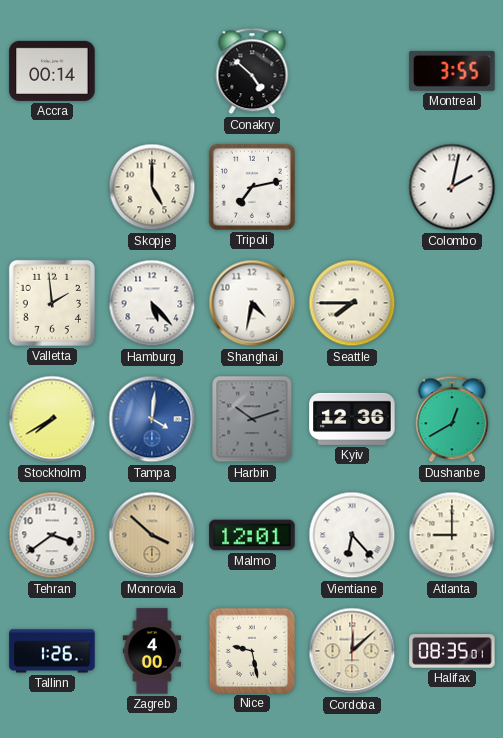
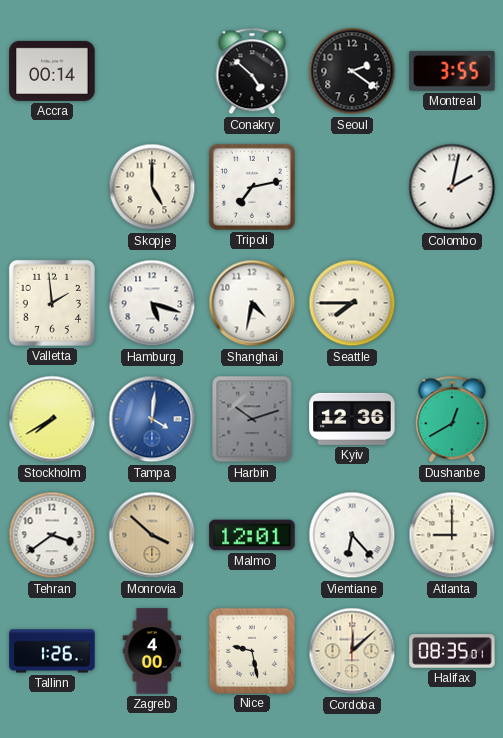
Seoul: none -> 2:21
Hamburg: 5:23 -> 5:18
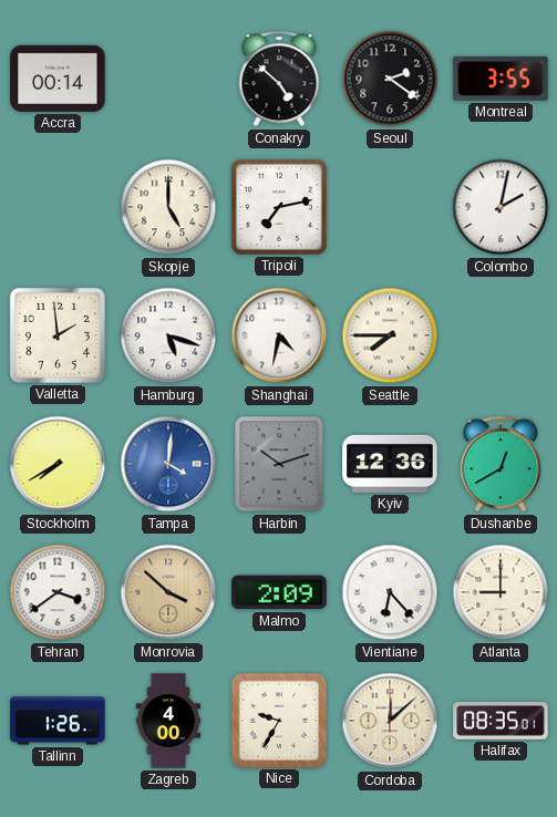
Malmo: 12:01 -> 2:09
Nice: 9:28 -> 9:35
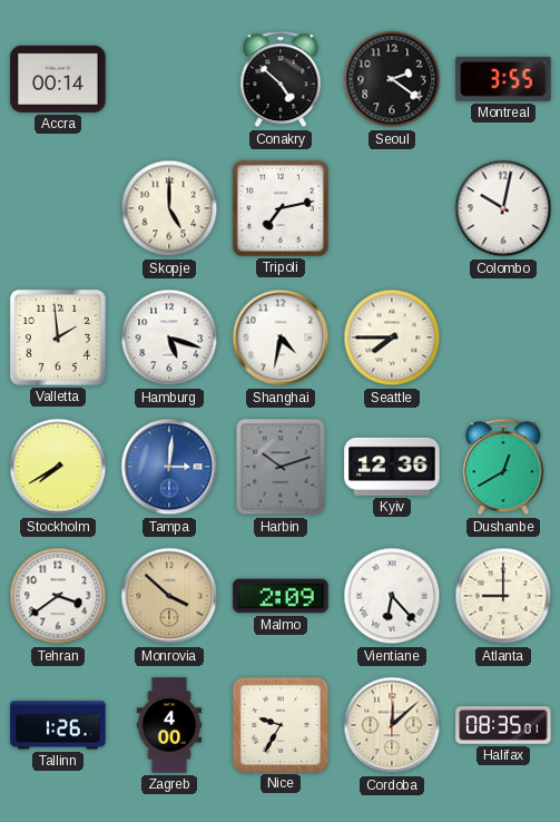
Colombo: 2:02 -> 10:02
Tampa: 4:01 -> 3:01
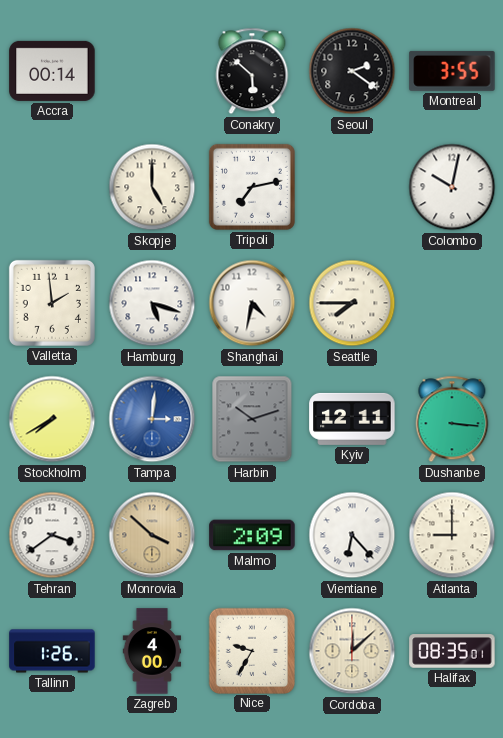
Conakry: 4:52 -> 5:52
Kyiv: 12:36 -> 12:11
Dushanbe: 12:40 -> 3:16
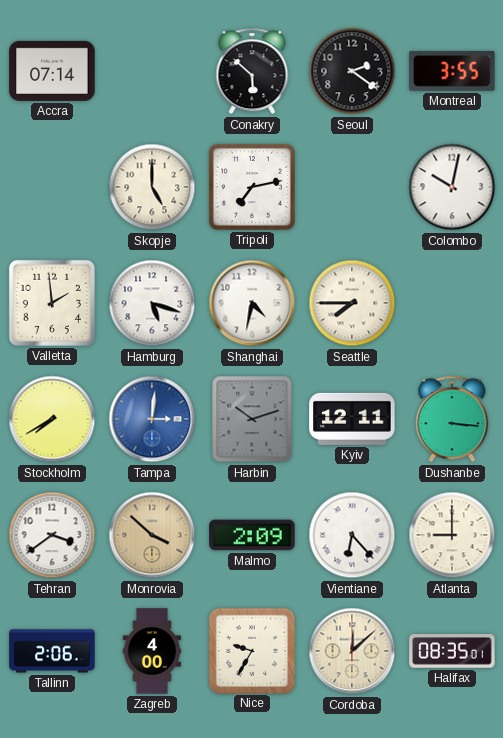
Accra: 00:14 -> 07:14
Tallinn: 1:26 -> 2:06
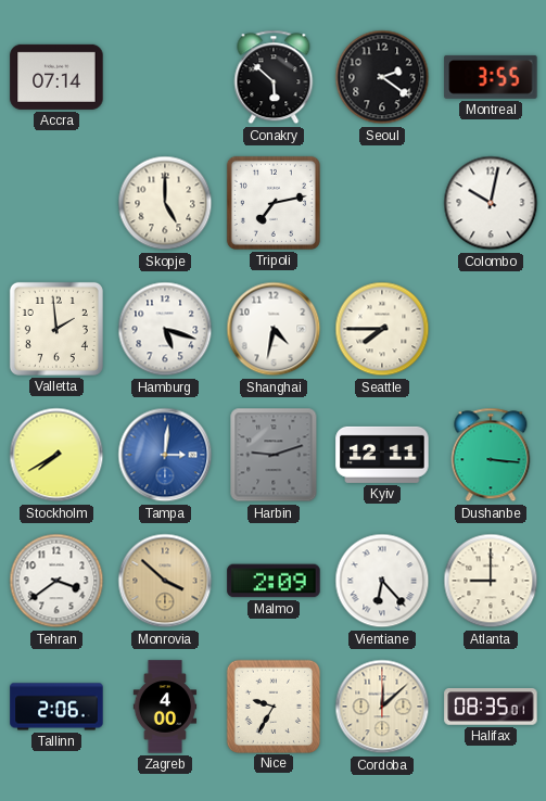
Harbin: 10:12 -> 9:12
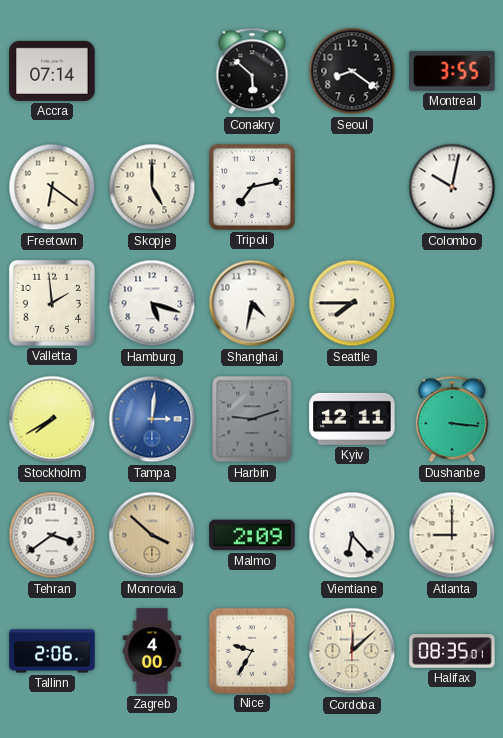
Seoul: 2:21 -> 8:21
Freetown: none -> 6:21
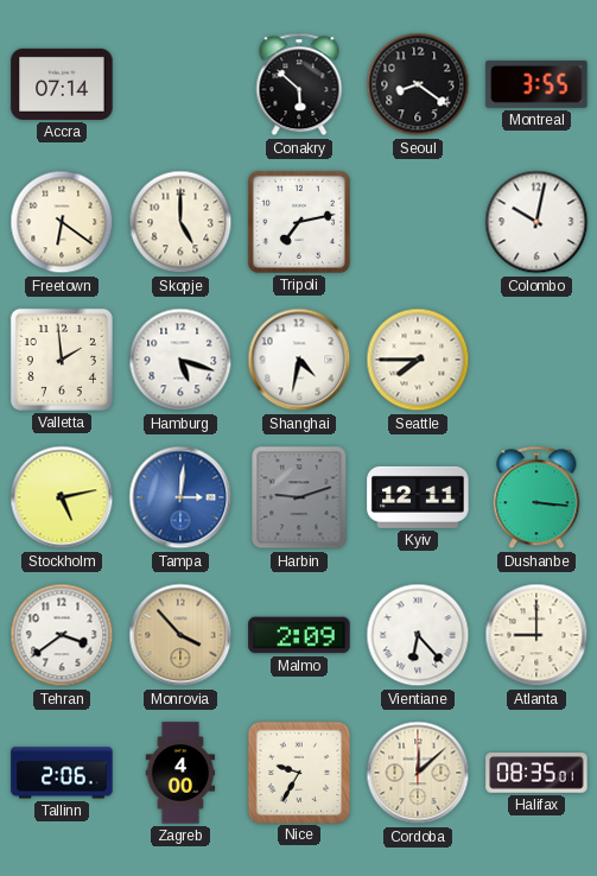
Stockholm: 7:40 -> 5:13
Monrovia: 3:52 -> 3:53
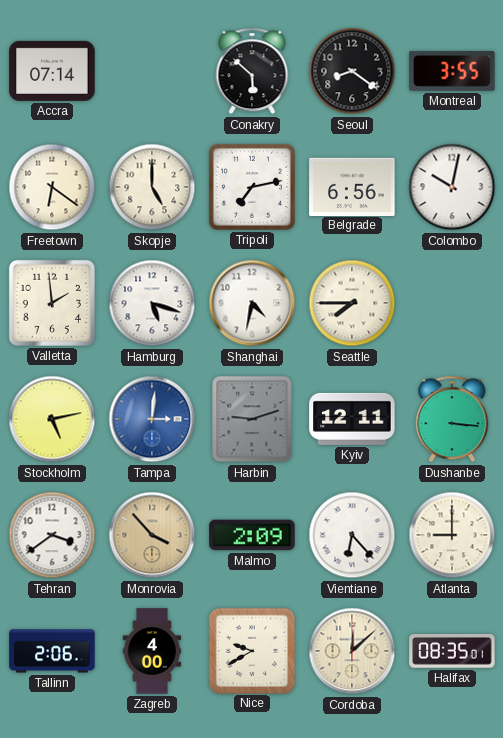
Belgrade: none -> 6:56
Nice: 9:35 -> 9:40
